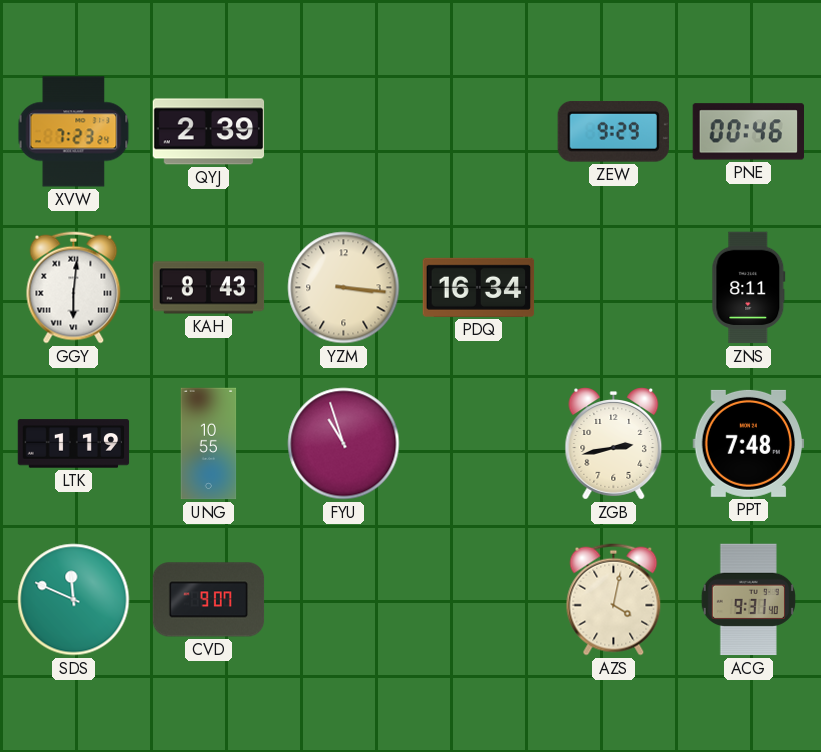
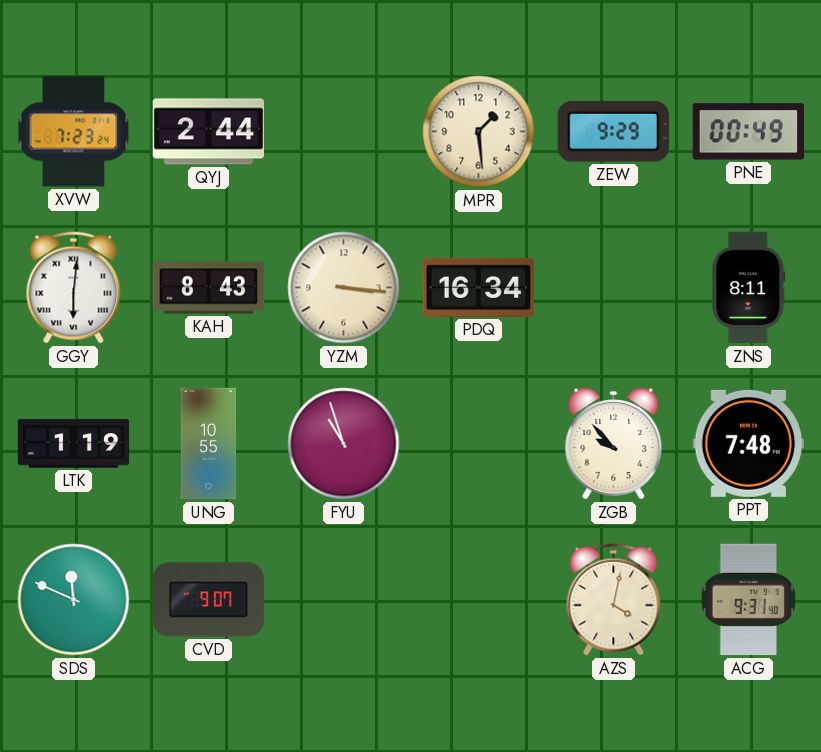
QYJ: 2:39 -> 2:44
MPR: none -> 1:29
PNE: 00:46 -> 00:49
ZGB: 2:43 -> 9:53
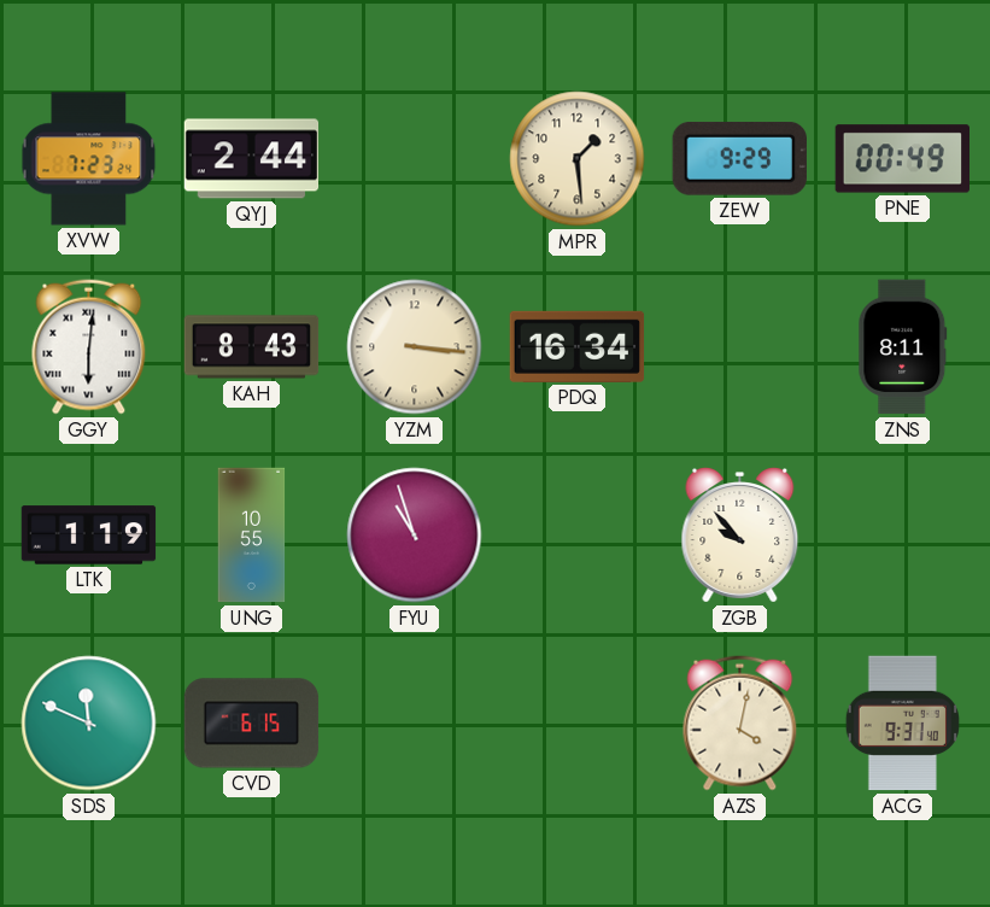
PPT: 7:48 -> none
CVD: 9:07 -> 6:15
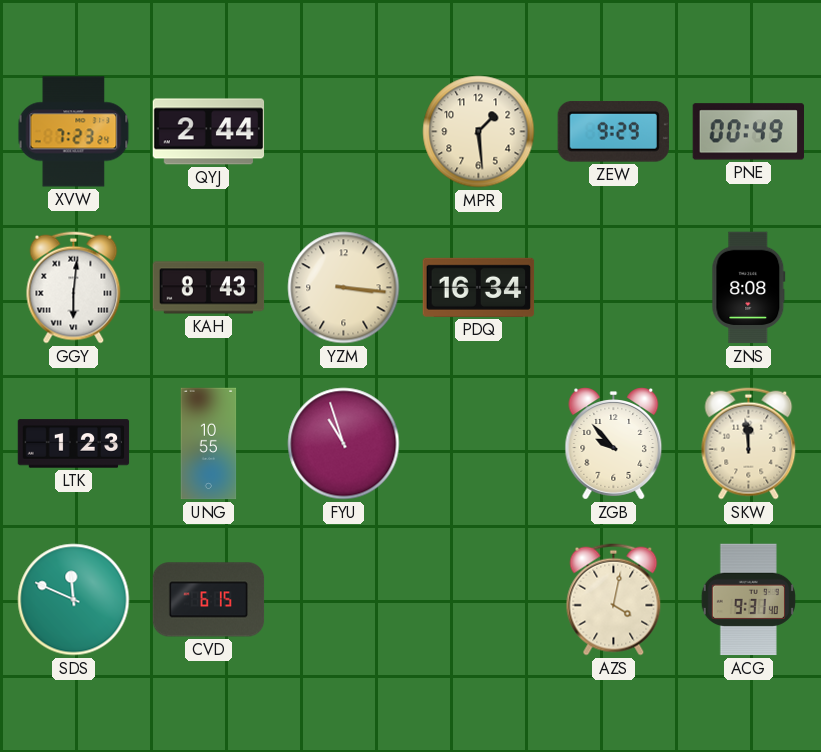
ZNS: 8:11 -> 8:08
LTK: 1:19 -> 1:23
SKW: none -> 11:59
